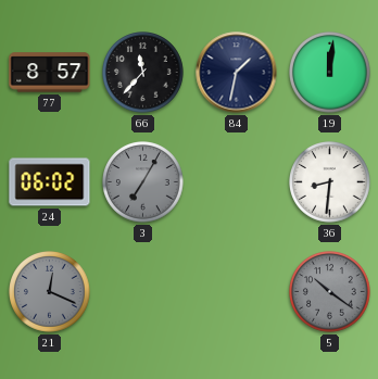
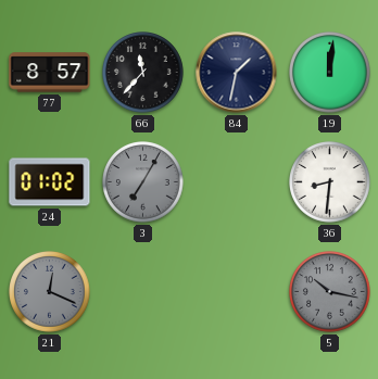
24: 06:02 -> 01:02
5: 10:21 -> 10:17
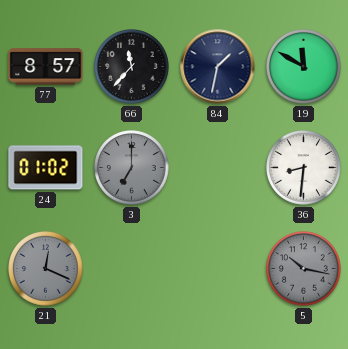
19: 12:01 -> 11:50
3: 7:05 -> 7:00
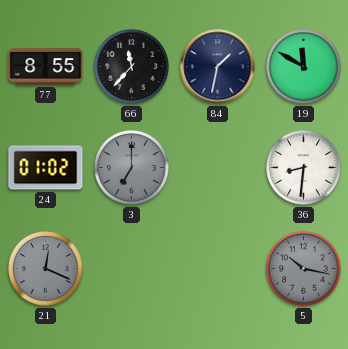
77: 8:57 -> 8:55
